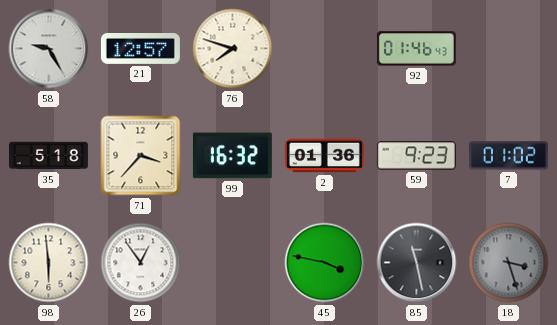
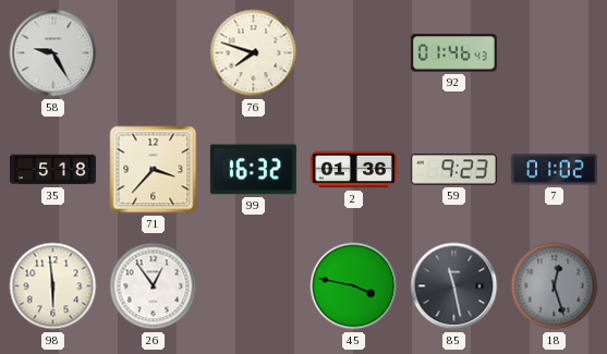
21: 12:57 -> none
18: 3:27 -> 12:27
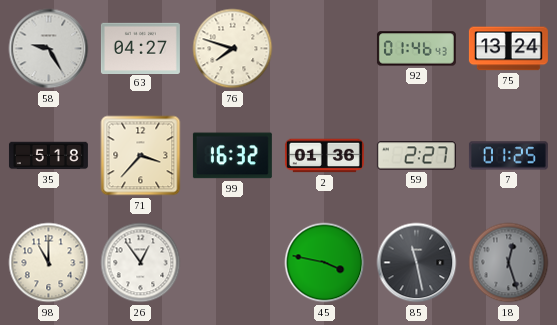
63: none -> 04:27
75: none -> 13:24
59: 9:23 -> 2:27
7: 01:02 -> 01:25
98: 5:59 -> 11:00
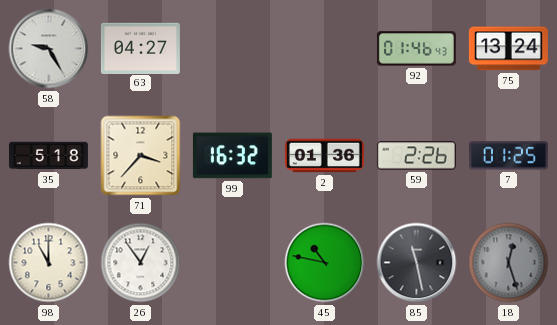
76: 7:48 -> none
59: 2:27 -> 2:26
45: 3:47 -> 10:47
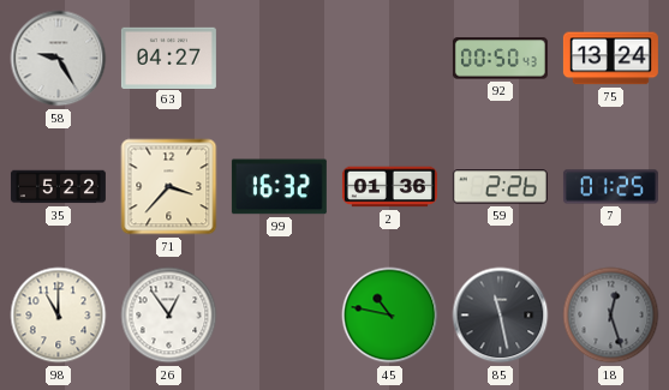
92: 01:46 -> 00:50
35: 5:18 -> 5:22
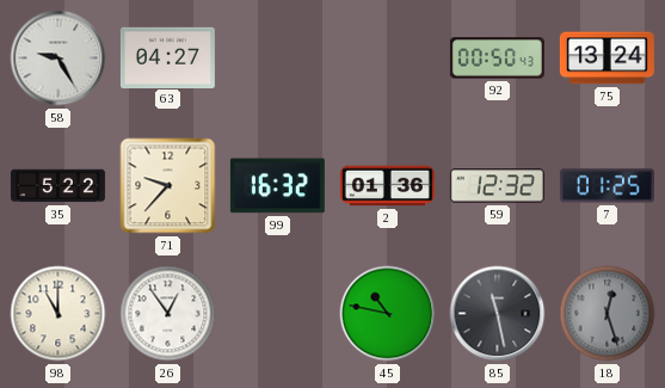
71: 3:37 -> 9:37
59: 2:26 -> 12:32
